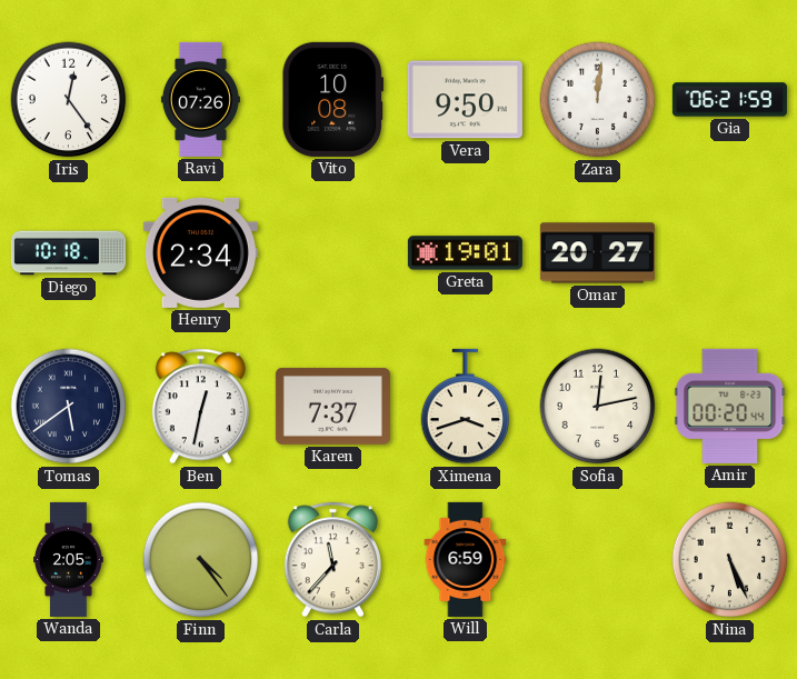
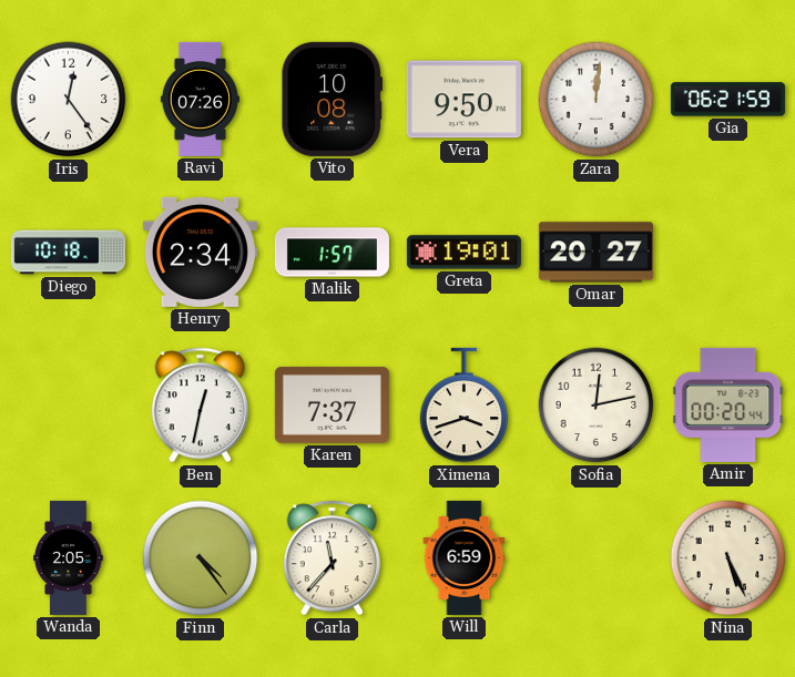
Malik: none -> 1:57
Tomas: 5:39 -> none
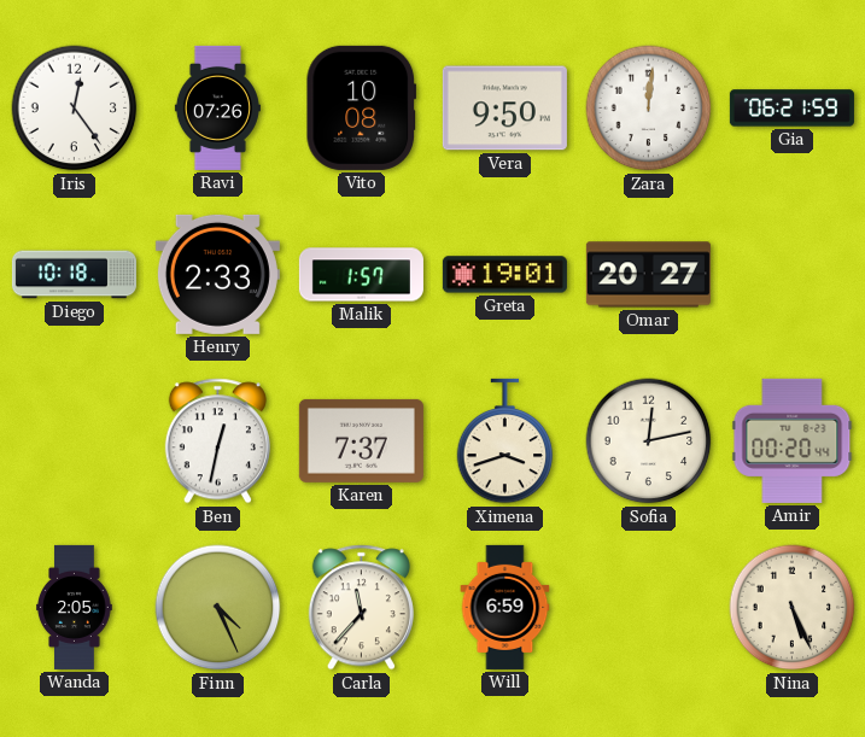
Henry: 2:34 -> 2:33
Finn: 4:24 -> 4:26
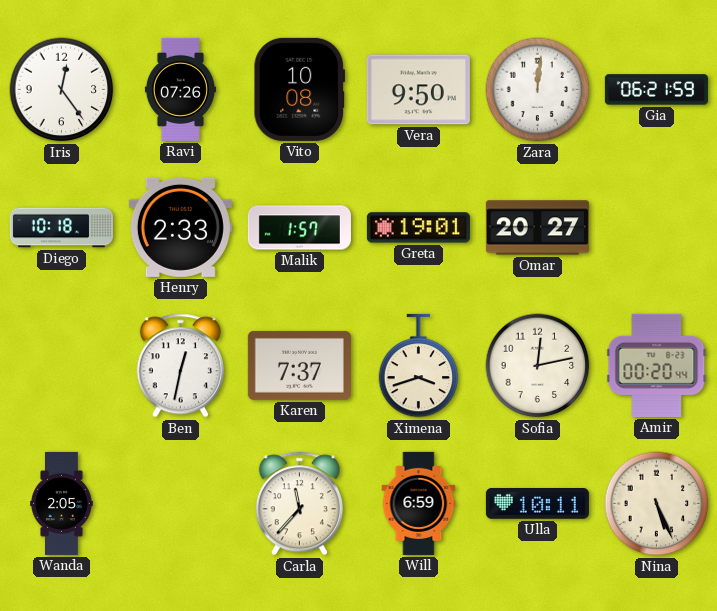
Finn: 4:26 -> none
Ulla: none -> 10:11
